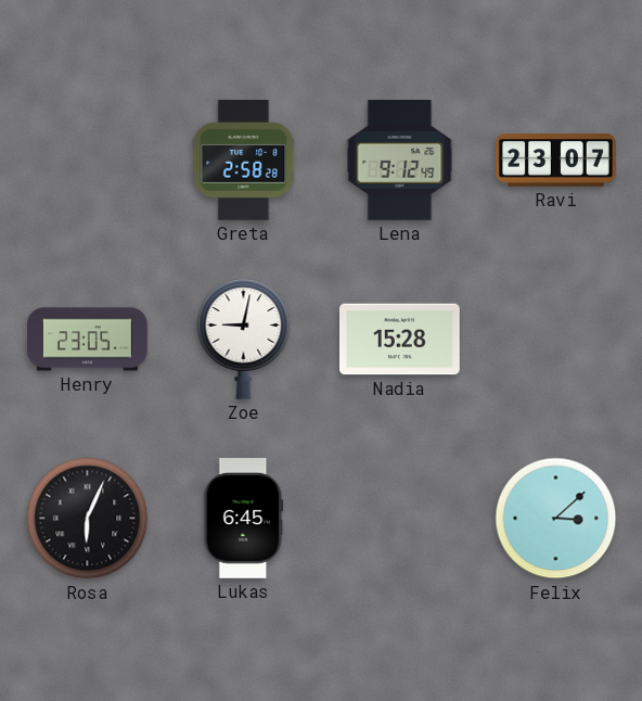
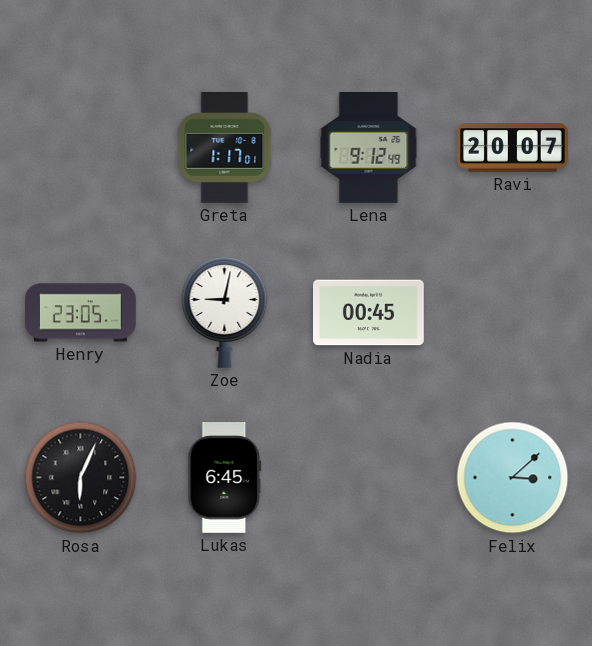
Greta: 2:58 -> 1:17
Ravi: 23:07 -> 20:07
Nadia: 15:28 -> 00:45
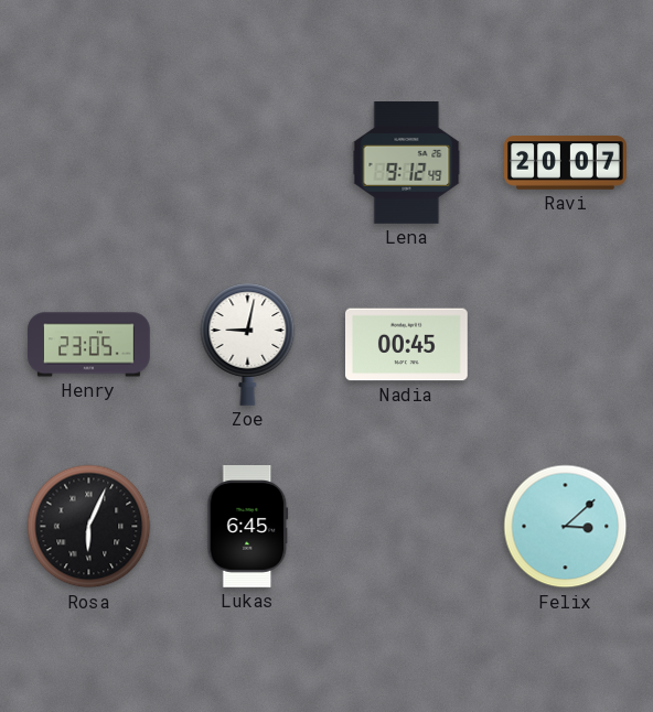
Greta: 1:17 -> none
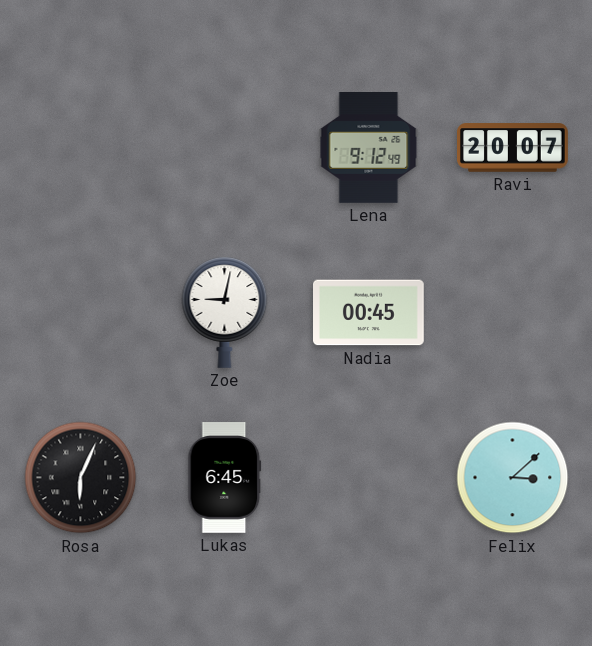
Henry: 23:05 -> none
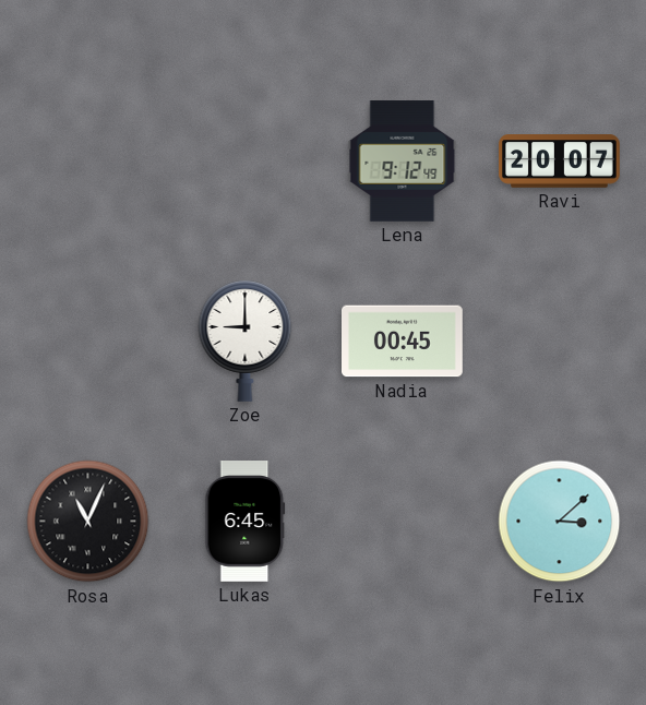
Zoe: 9:02 -> 9:00
Rosa: 6:04 -> 11:04
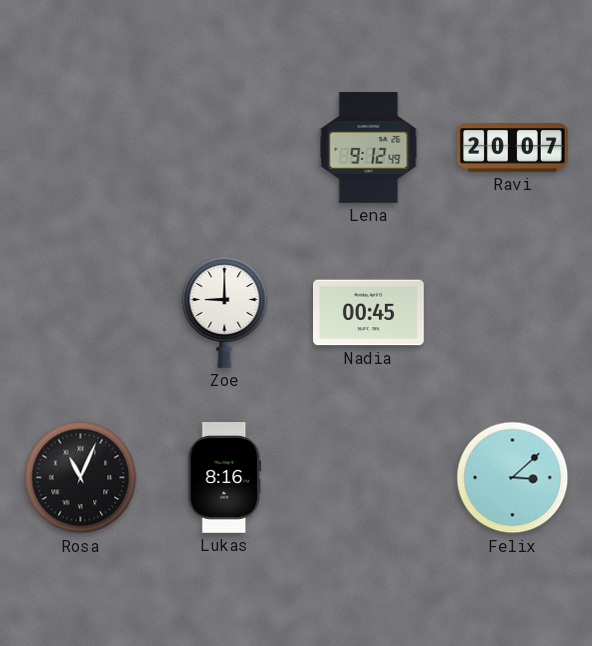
Lukas: 6:45 -> 8:16
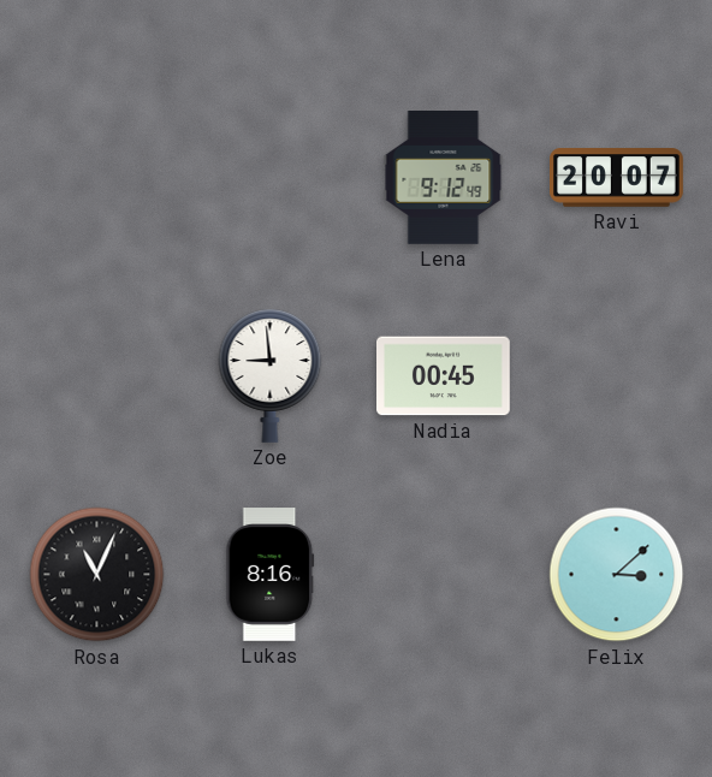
Zoe: 9:00 -> 8:59
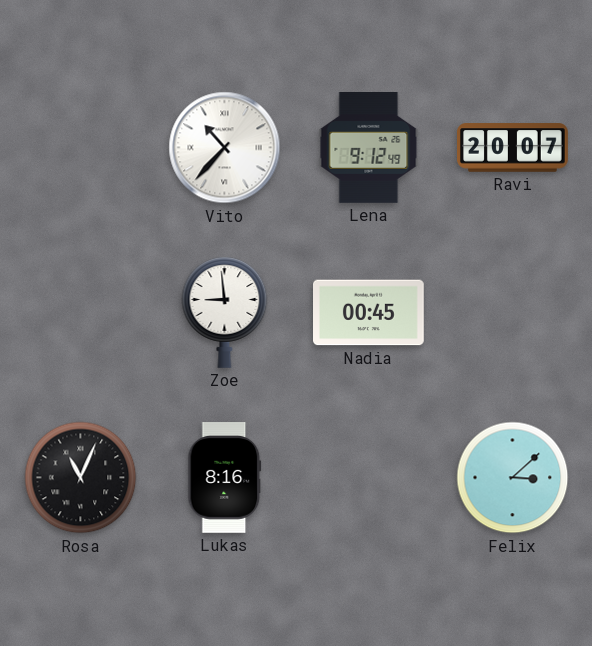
Vito: none -> 10:37
